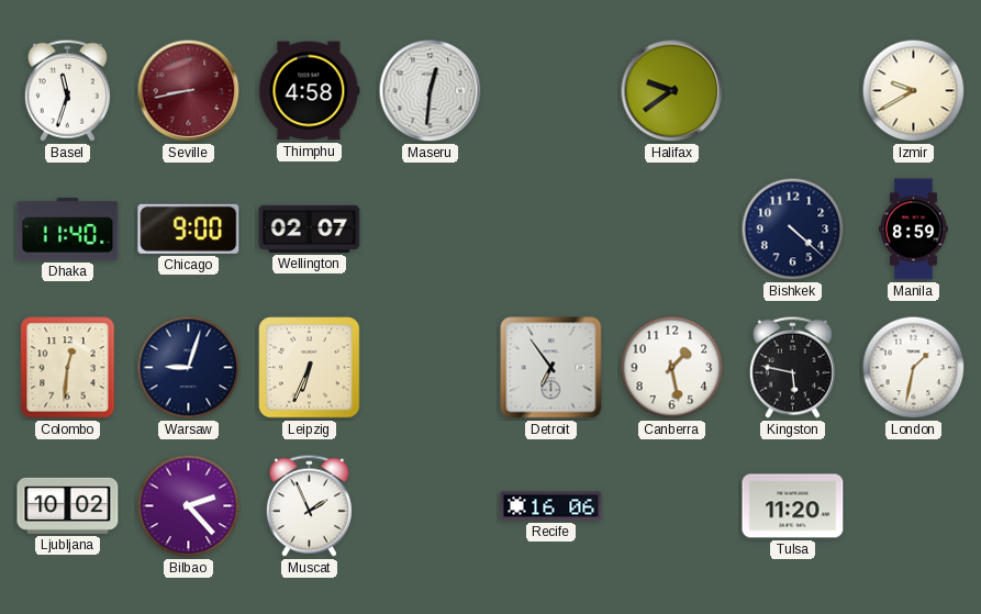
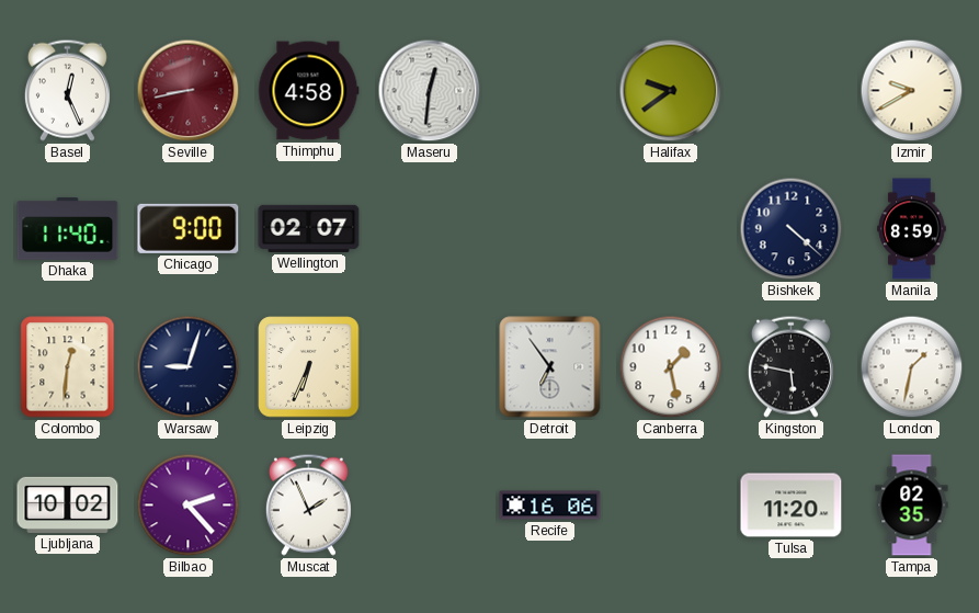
Basel: 11:33 -> 12:26
Tampa: none -> 02:35
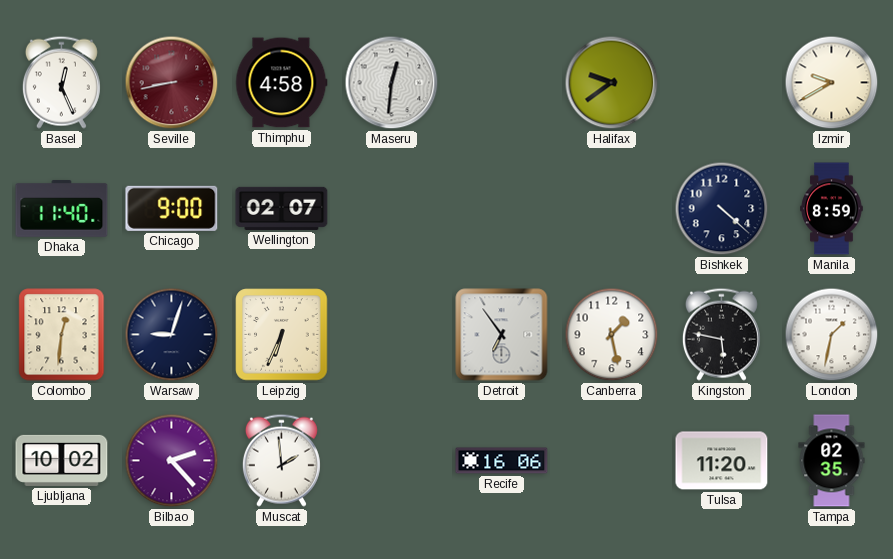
Muscat: 1:56 -> 1:59
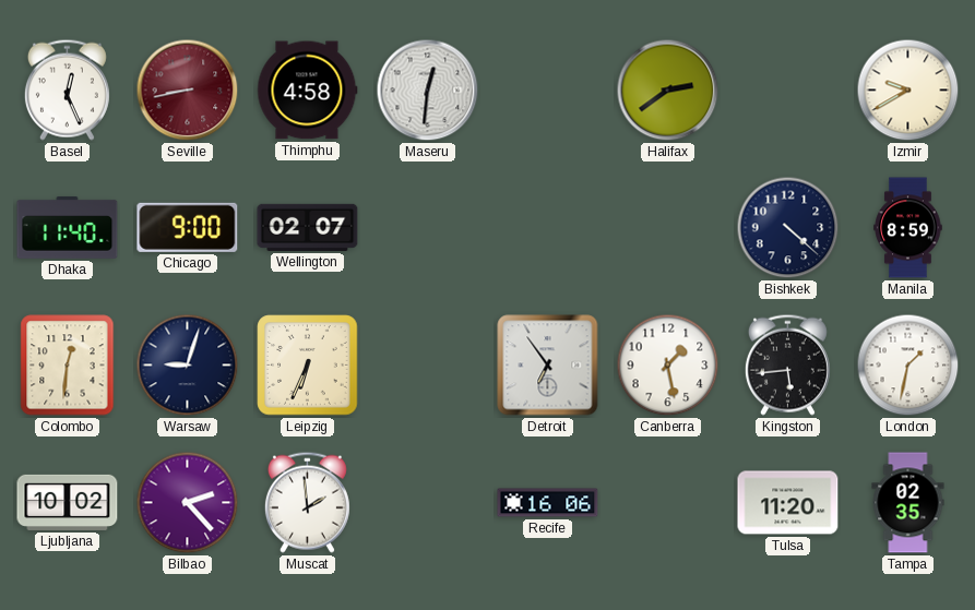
Halifax: 9:39 -> 2:39
Kingston: 5:47 -> 5:44
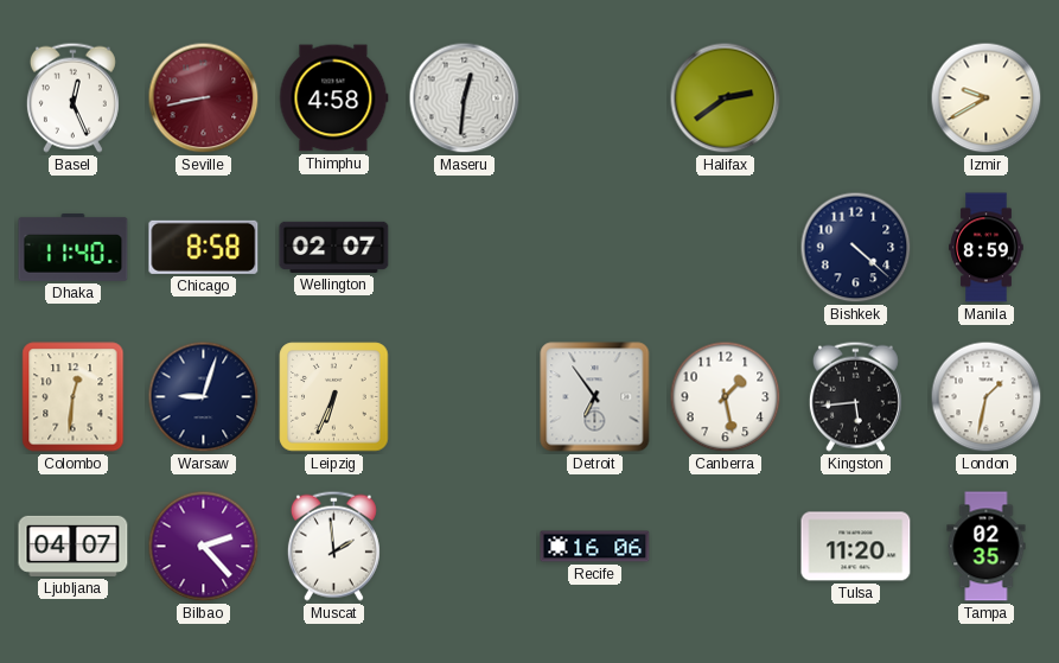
Chicago: 9:00 -> 8:58
Ljubljana: 10:02 -> 04:07
